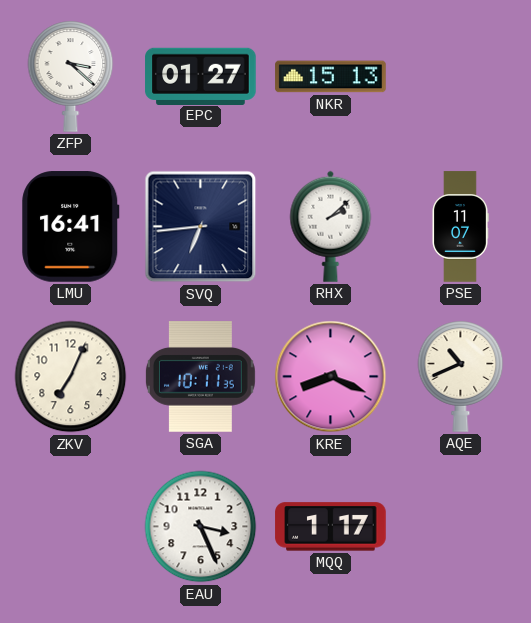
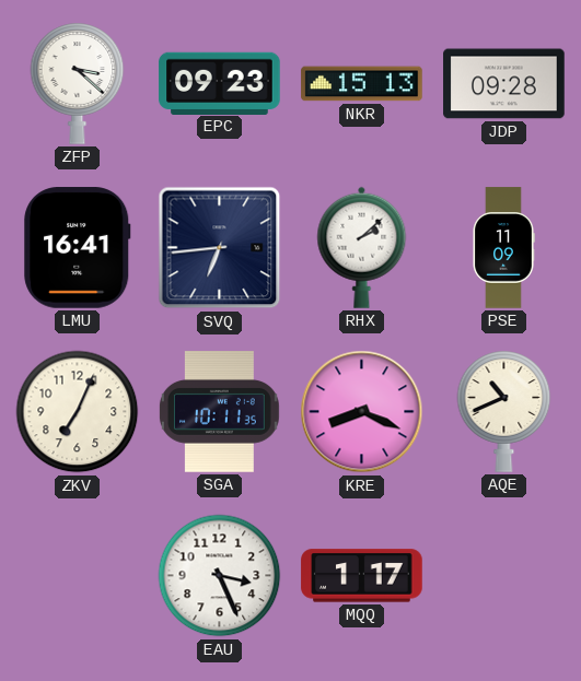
EPC: 01:27 -> 09:23
JDP: none -> 09:28
PSE: 11:07 -> 11:09
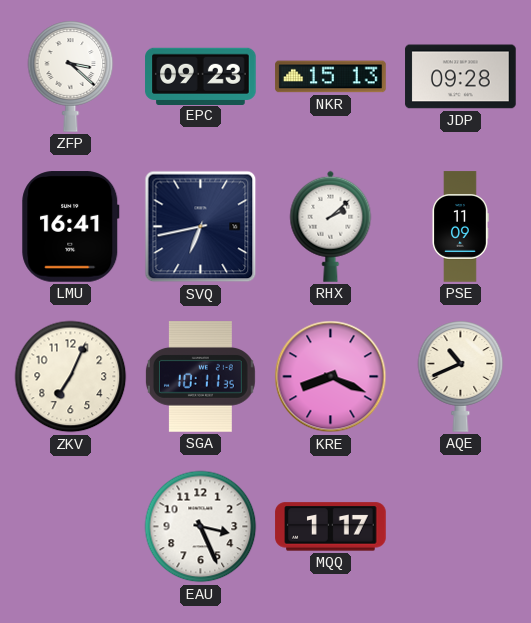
SVQ: 6:44 -> 6:43
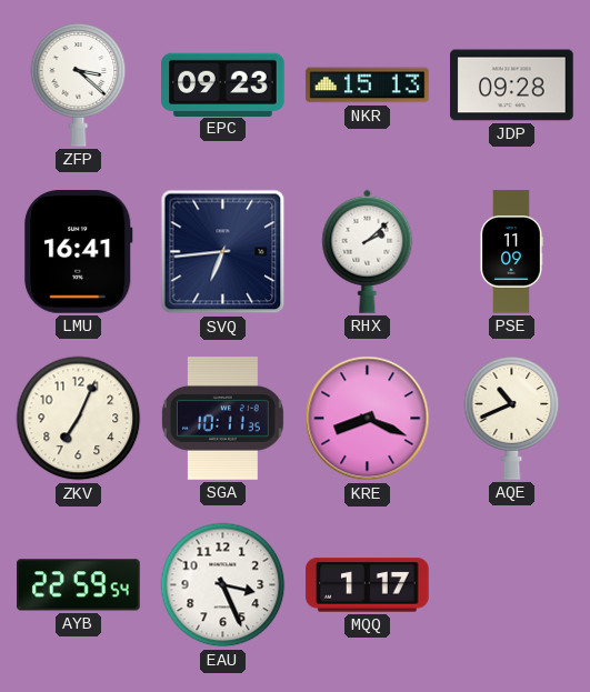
SVQ: 6:43 -> 6:44
AYB: none -> 22:59
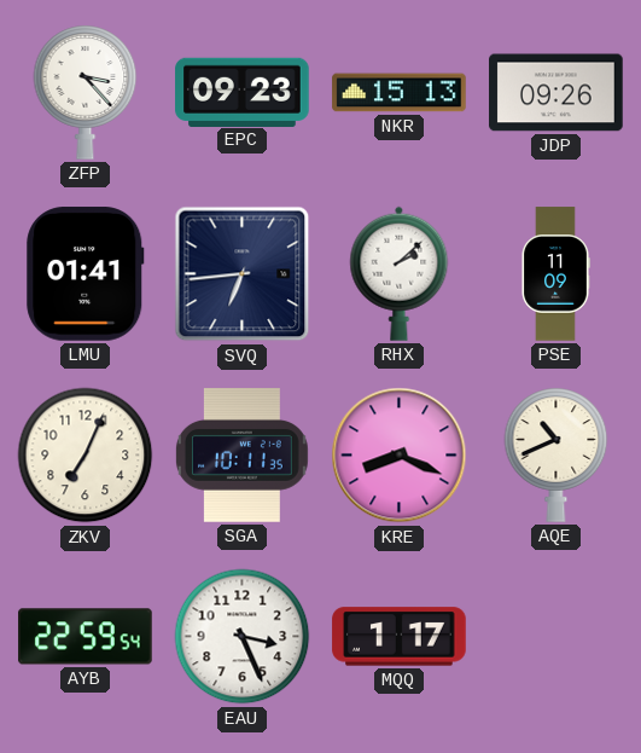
ZFP: 3:22 -> 3:23
JDP: 09:28 -> 09:26
LMU: 16:41 -> 01:41
